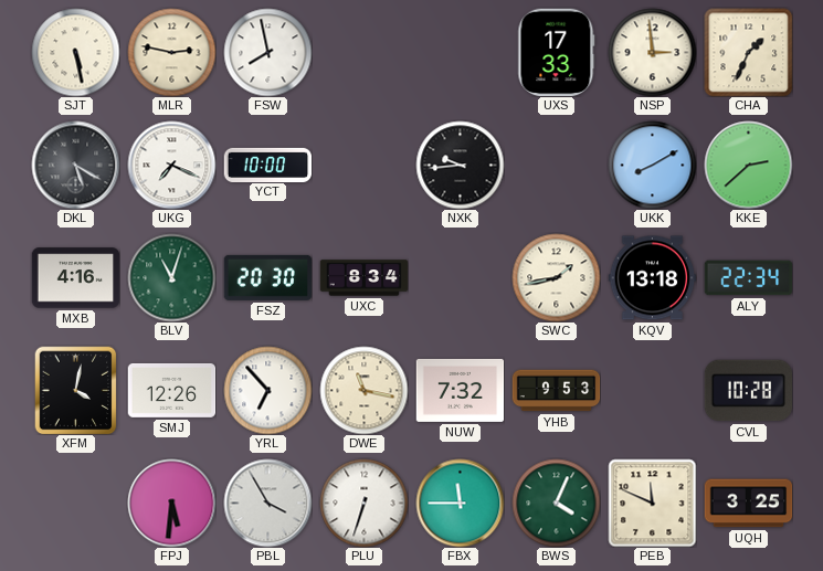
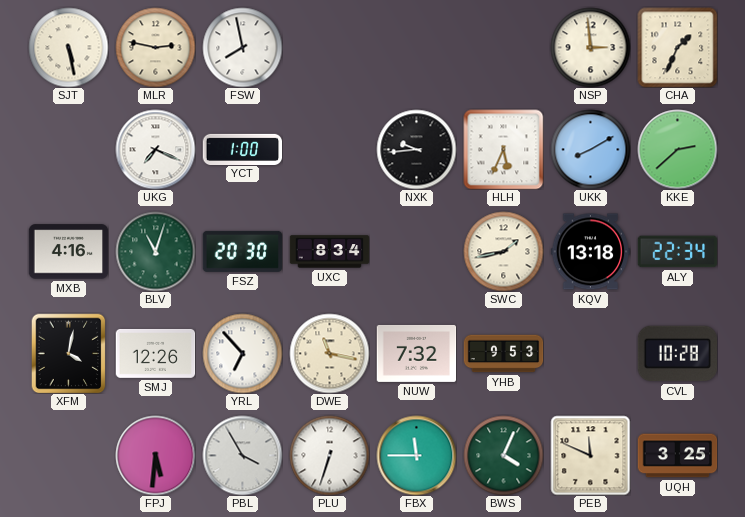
UXS: 17:33 -> none
DKL: 5:20 -> none
YCT: 10:00 -> 1:00
HLH: none -> 5:34
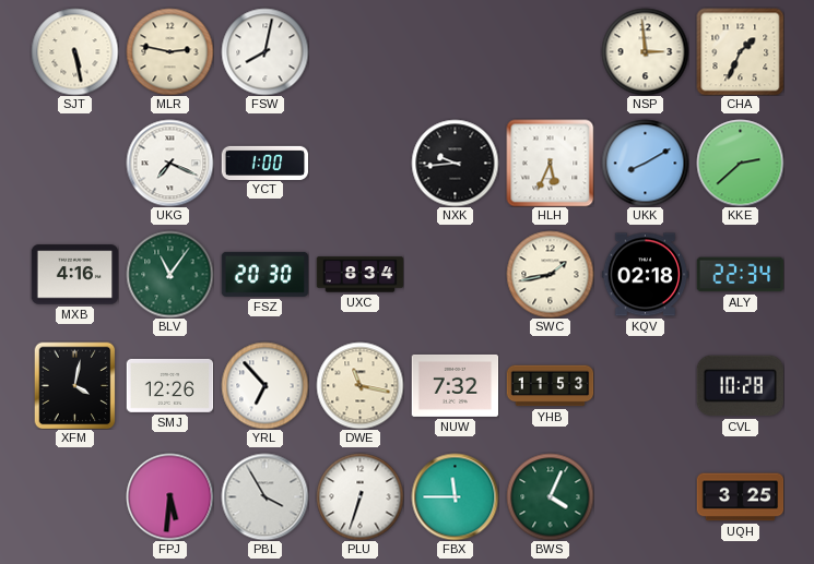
FSW: 7:58 -> 8:02
BLV: 11:03 -> 11:06
KQV: 13:18 -> 02:18
YHB: 9:53 -> 11:53
PEB: 11:49 -> none
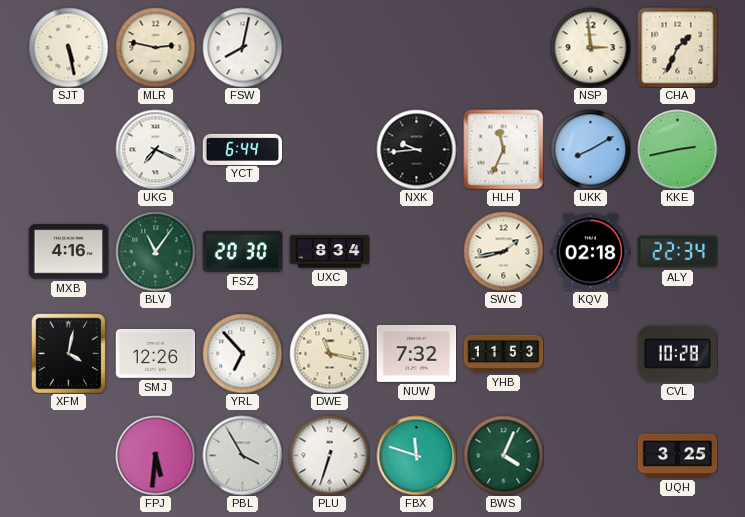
YCT: 1:00 -> 6:44
HLH: 5:34 -> 11:34
KKE: 2:38 -> 2:43
FBX: 11:45 -> 11:48
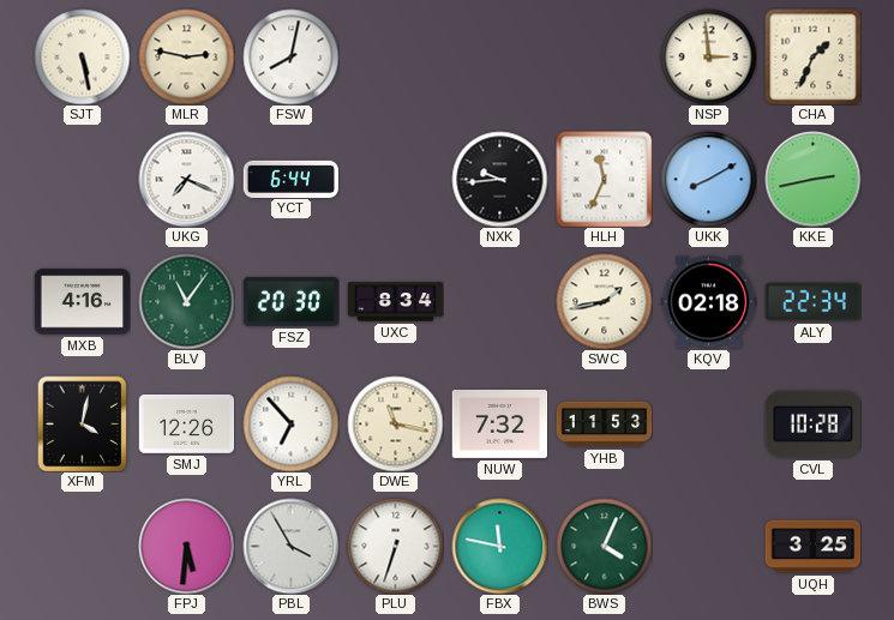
FBX: 11:48 -> 11:47
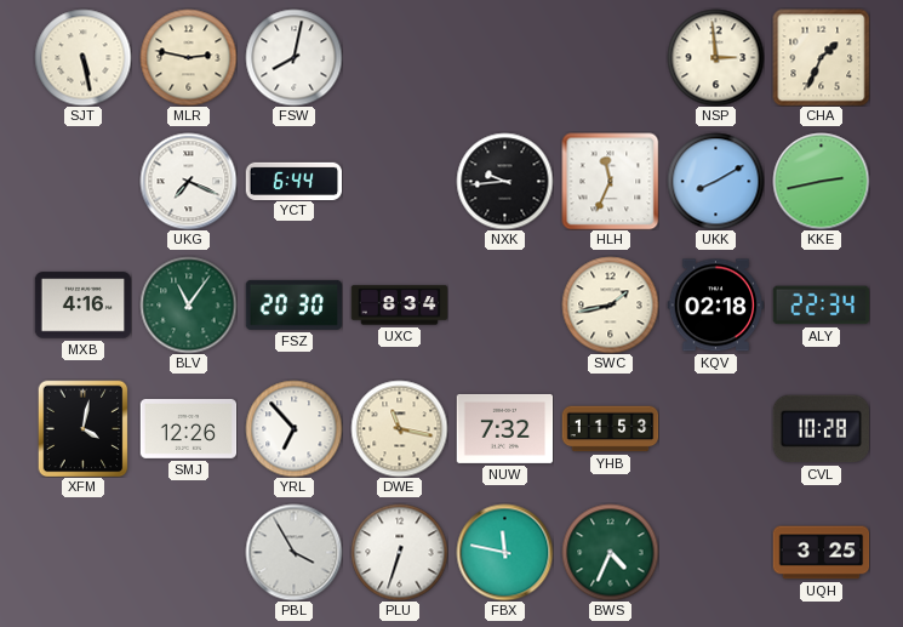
FPJ: 5:31 -> none
BWS: 4:04 -> 4:34
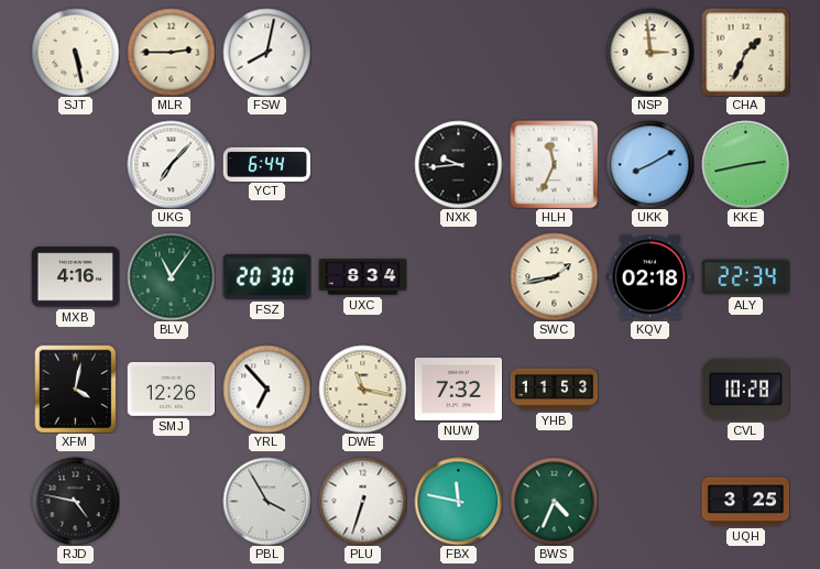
MLR: 2:47 -> 2:45
UKG: 7:19 -> 7:07
RJD: none -> 4:47
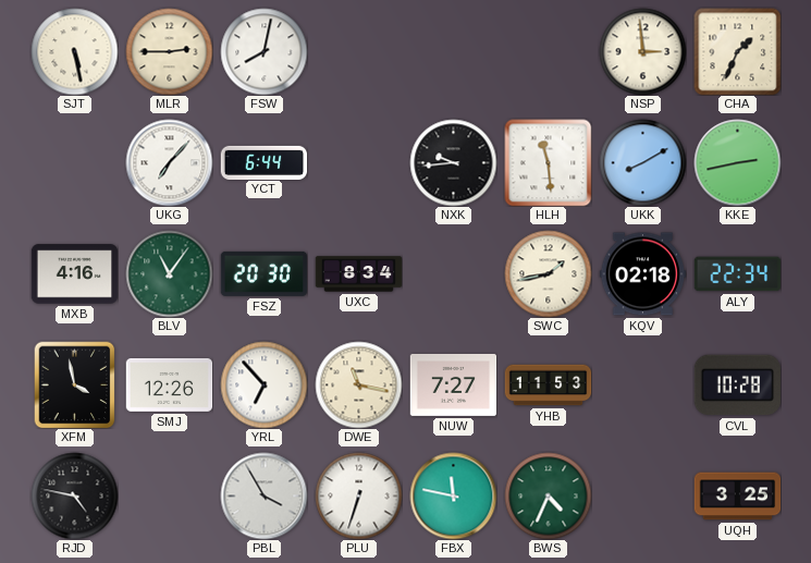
HLH: 11:34 -> 11:29
XFM: 4:02 -> 3:58
NUW: 7:32 -> 7:27
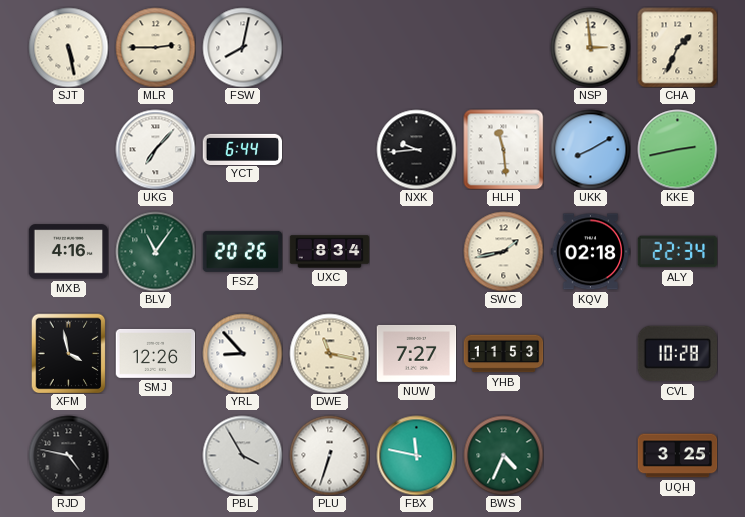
FSZ: 20:30 -> 20:26
YRL: 6:53 -> 8:53
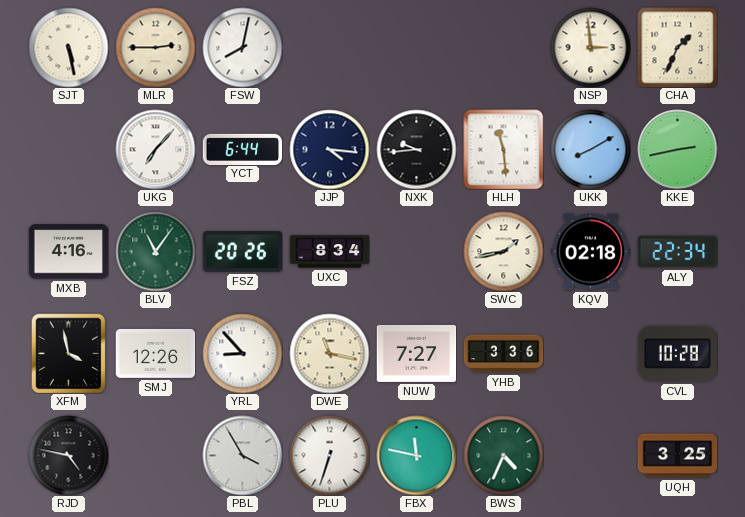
JJP: none -> 4:16
YHB: 11:53 -> 3:36
